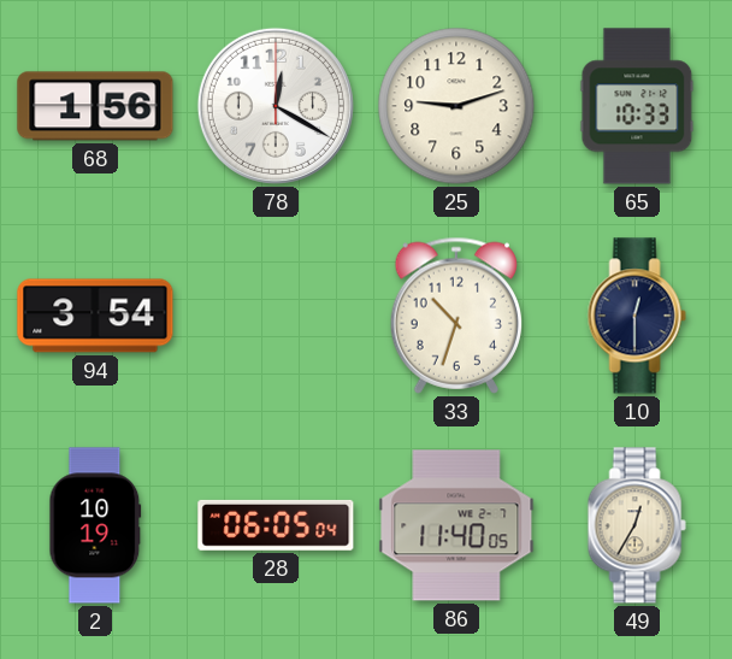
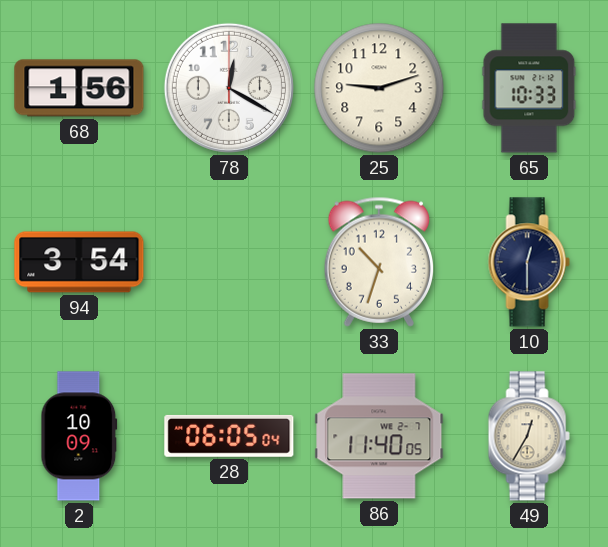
2: 10:19 -> 10:09
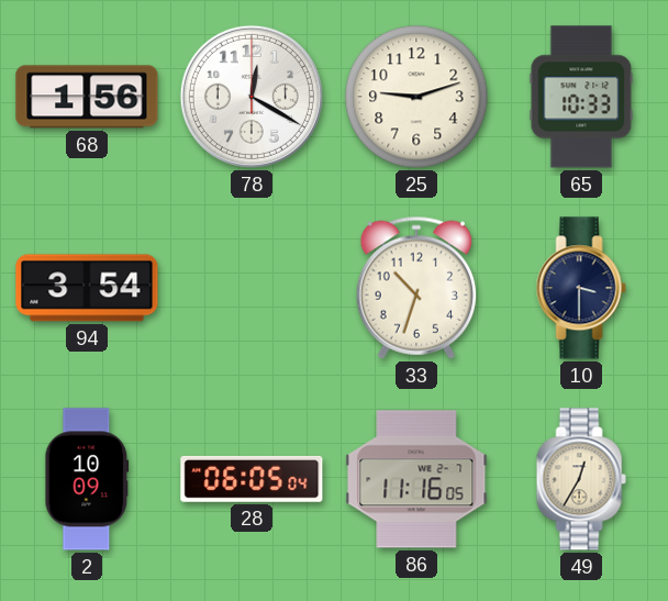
10: 12:30 -> 3:30
86: 11:40 -> 11:16
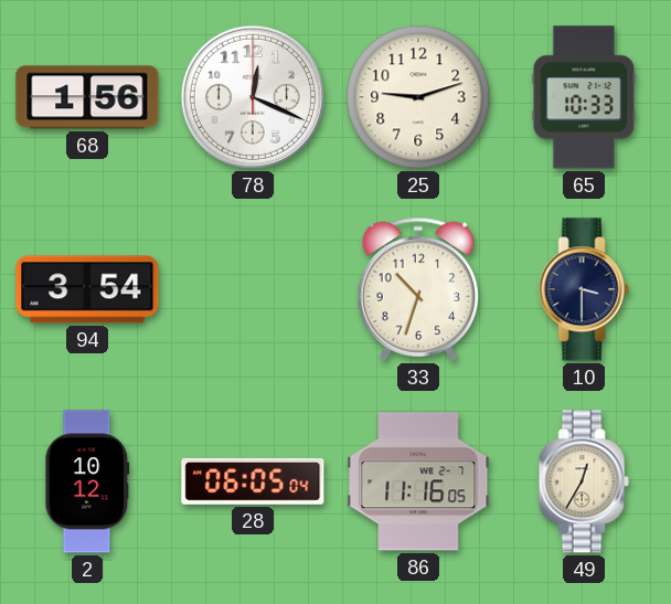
78: 12:20 -> 12:19
2: 10:09 -> 10:12
